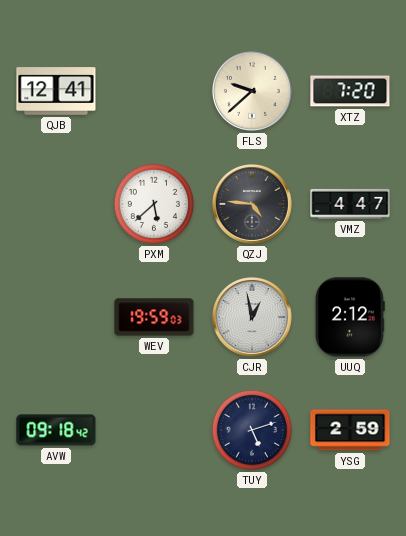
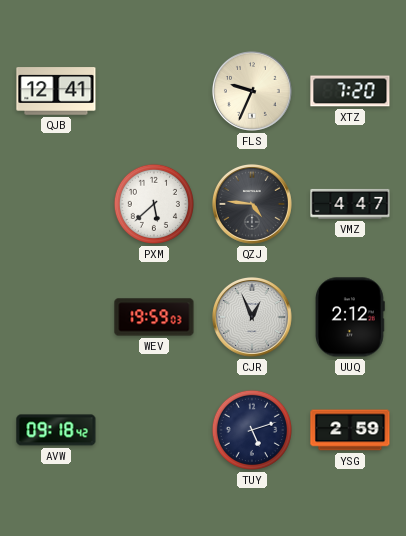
FLS: 9:38 -> 9:34
CJR: 12:58 -> 12:56
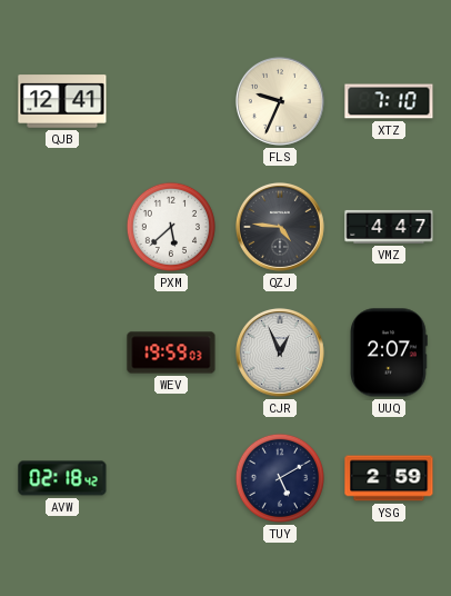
XTZ: 7:20 -> 7:10
UUQ: 2:12 -> 2:07
AVW: 09:18 -> 02:18
TUY: 5:12 -> 5:10
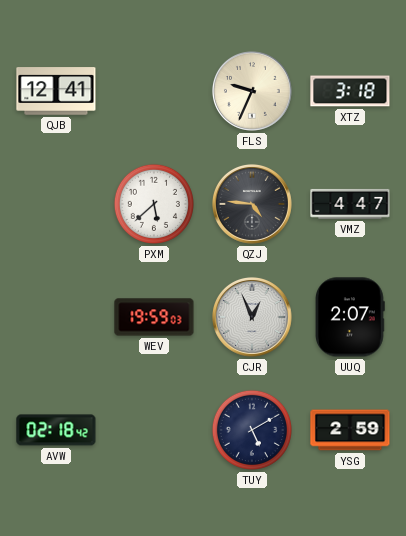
XTZ: 7:10 -> 3:18
